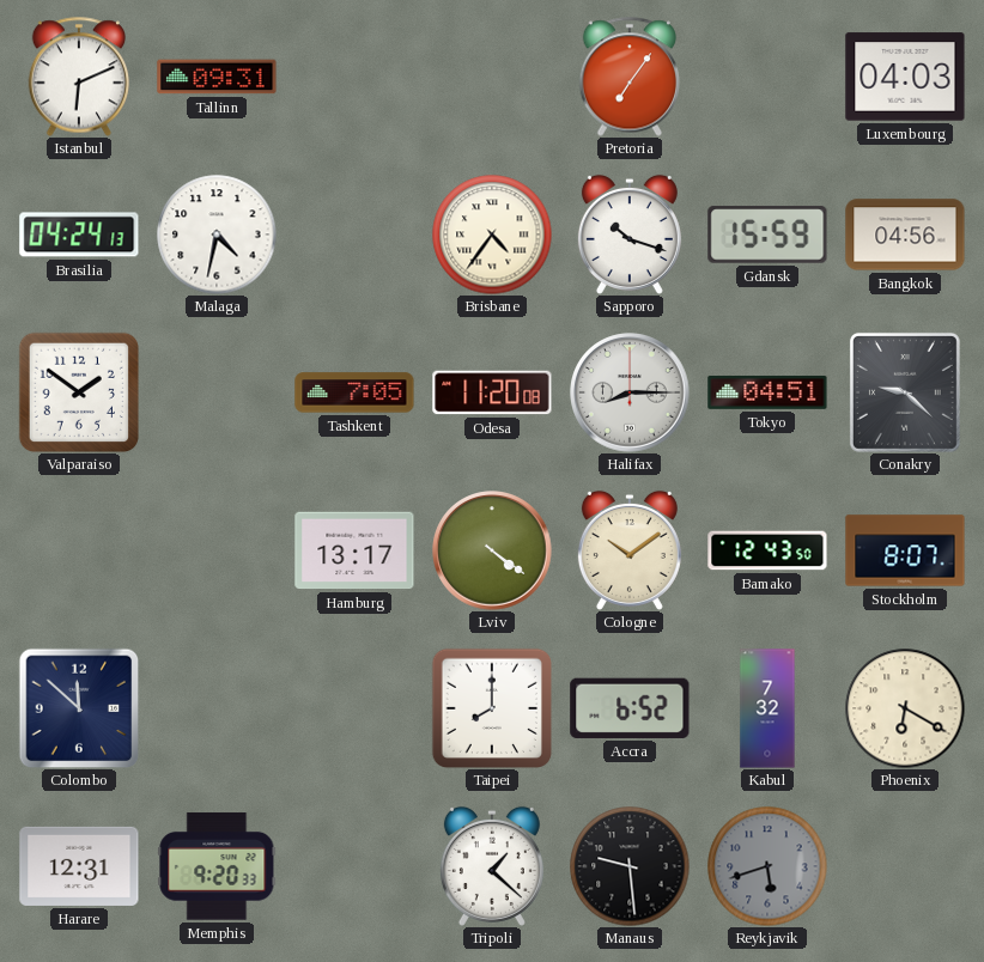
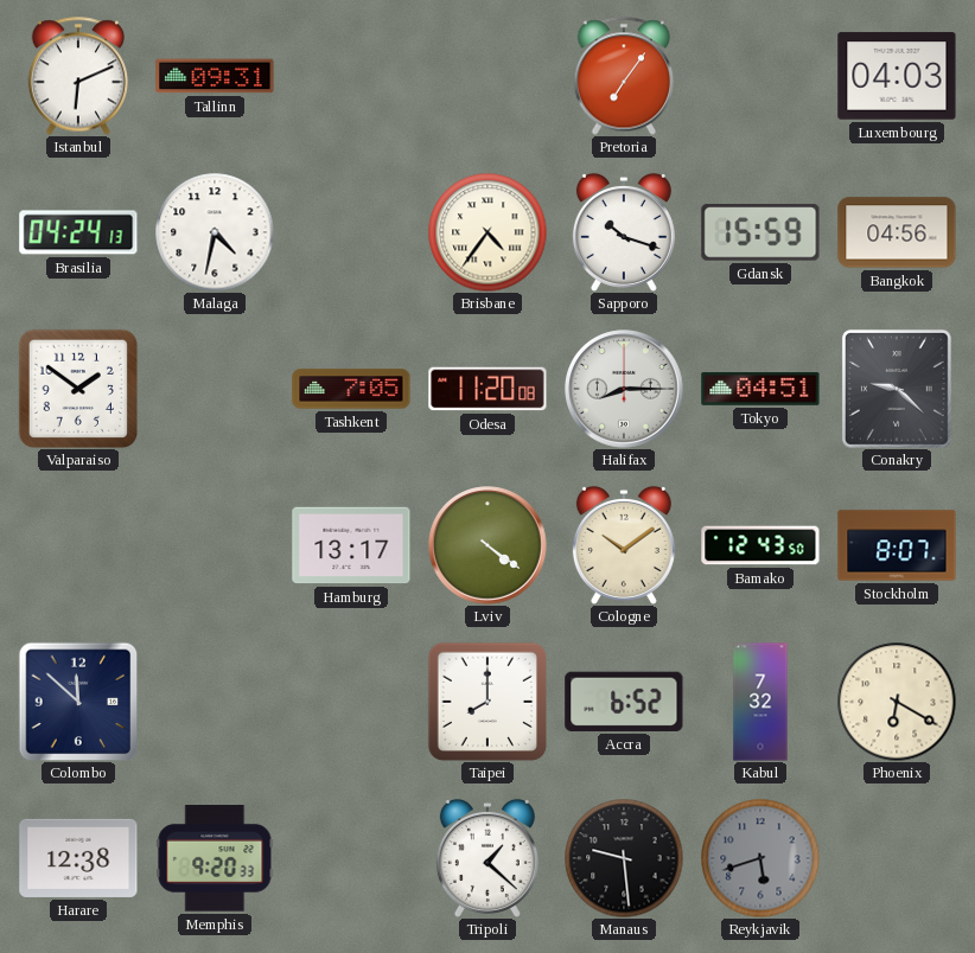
Harare: 12:31 -> 12:38
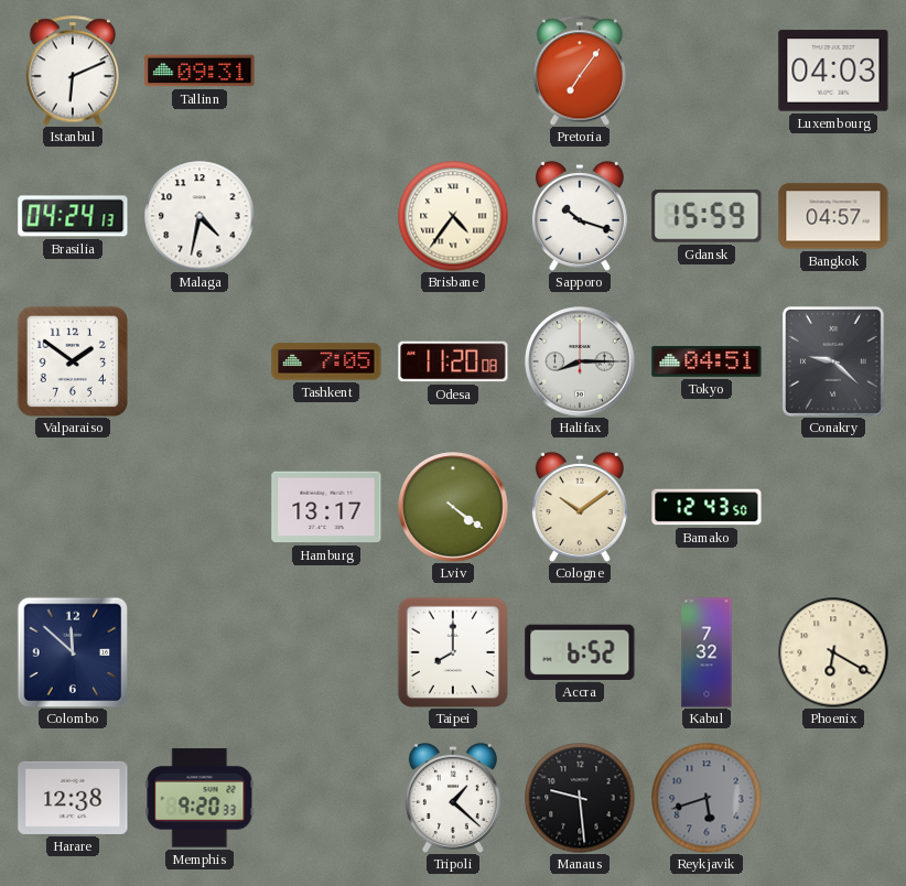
Bangkok: 04:56 -> 04:57
Stockholm: 8:07 -> none
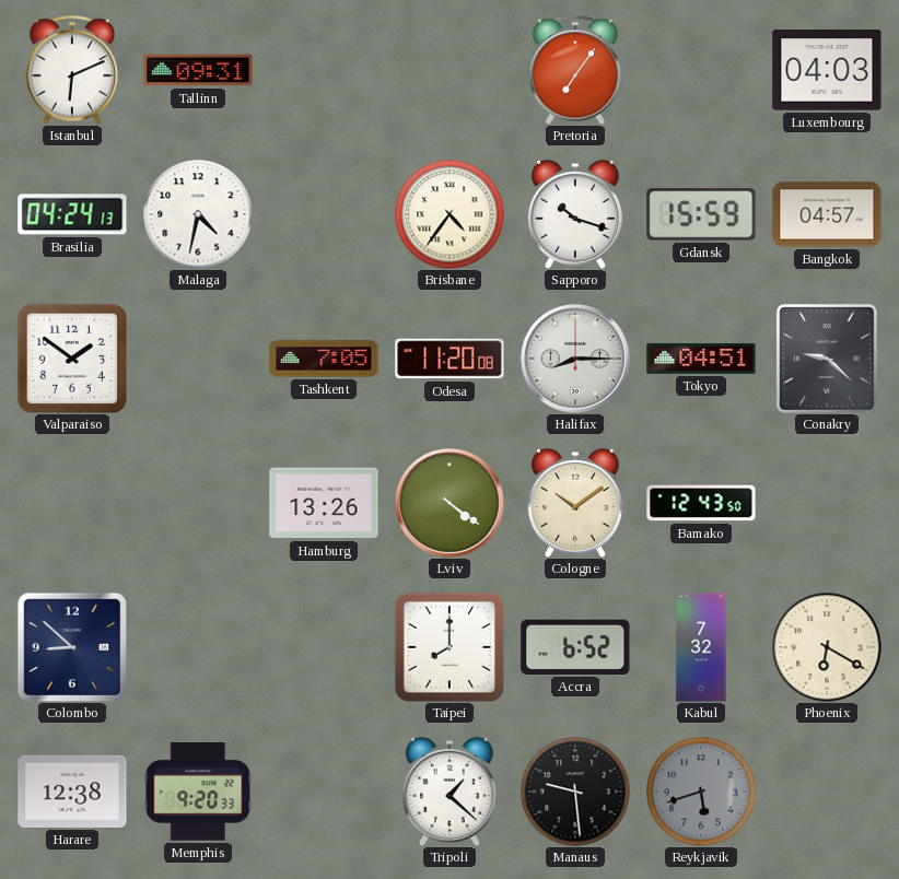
Hamburg: 13:17 -> 13:26
Colombo: 11:52 -> 8:52
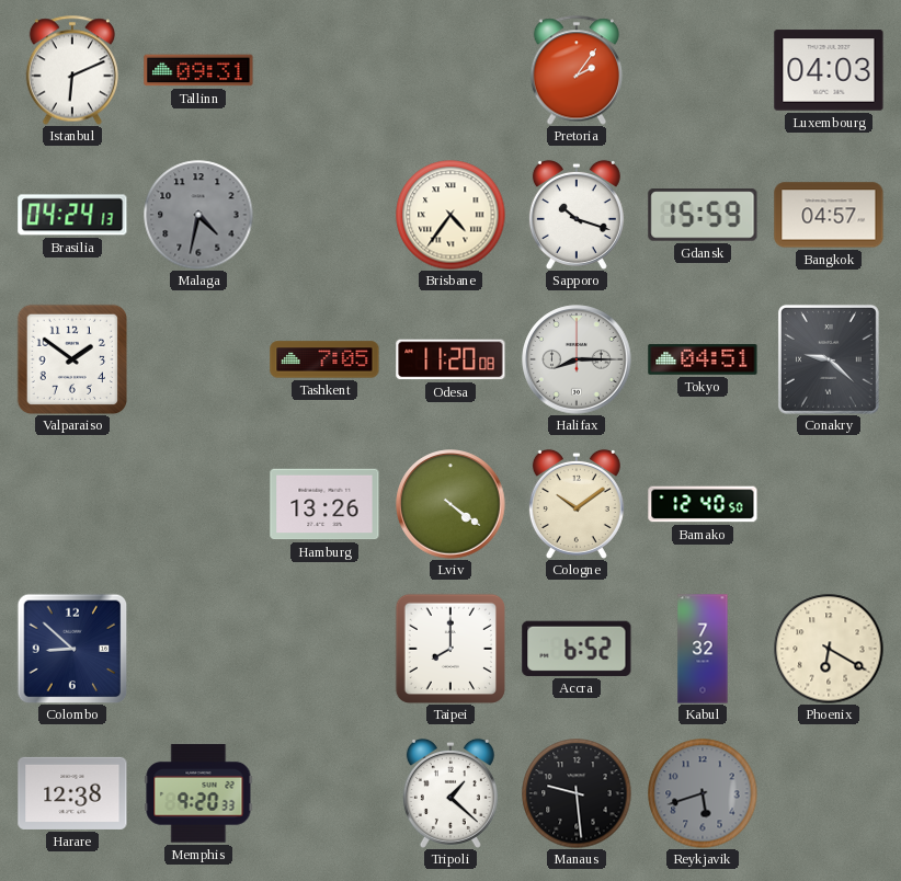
Pretoria: 7:06 -> 2:06
Malaga dial: white -> grey
Bamako: 12:43 -> 12:40
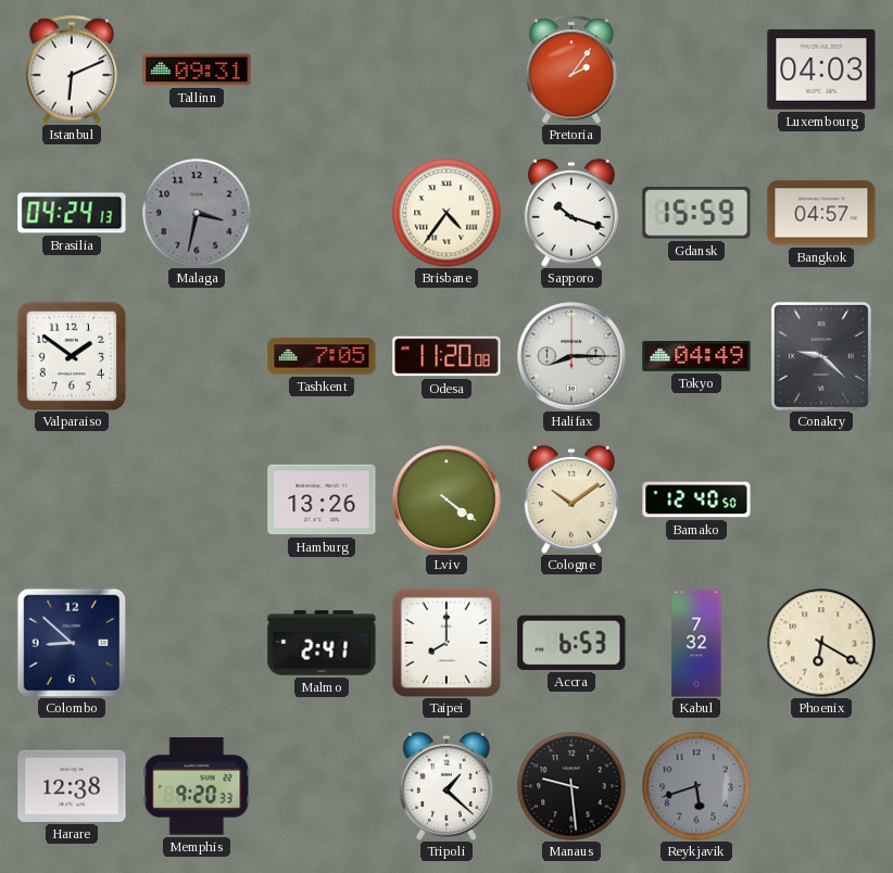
Malaga: 4:32 -> 3:32
Tokyo: 04:51 -> 04:49
Malmo: none -> 2:41
Accra: 6:52 -> 6:53
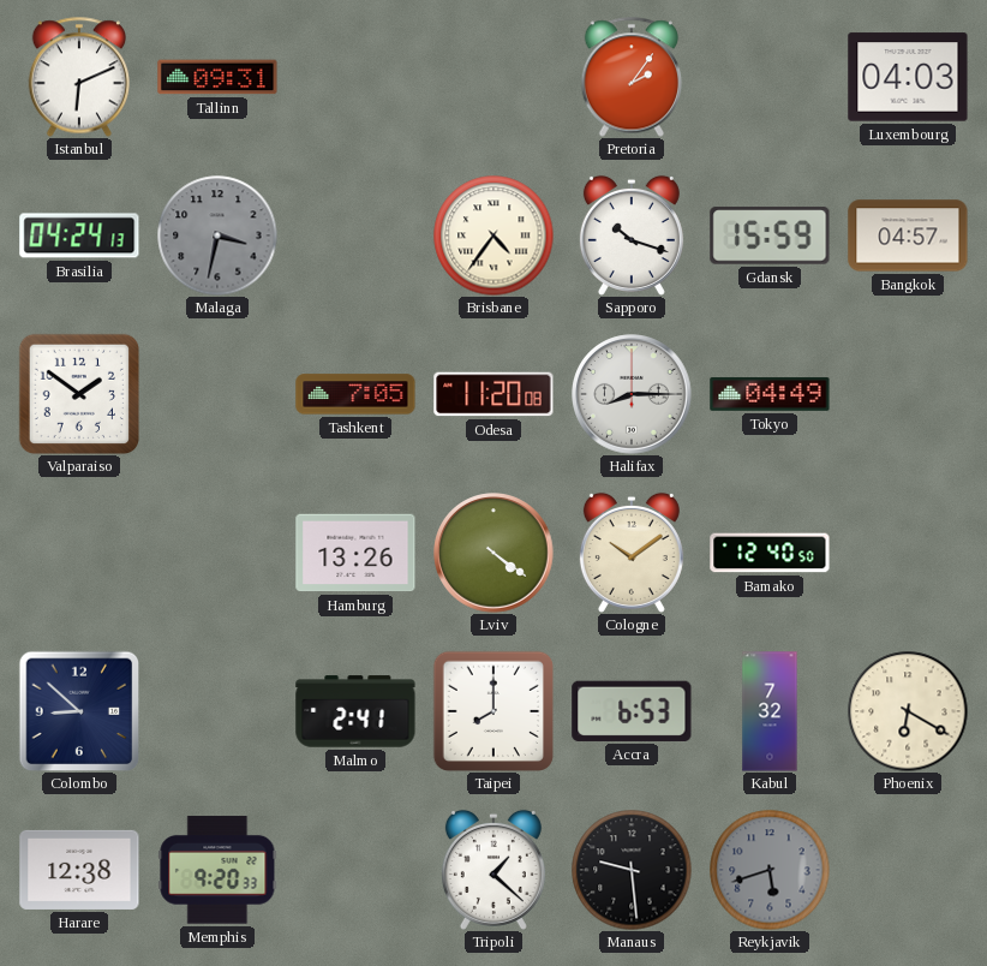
Conakry: 9:22 -> none
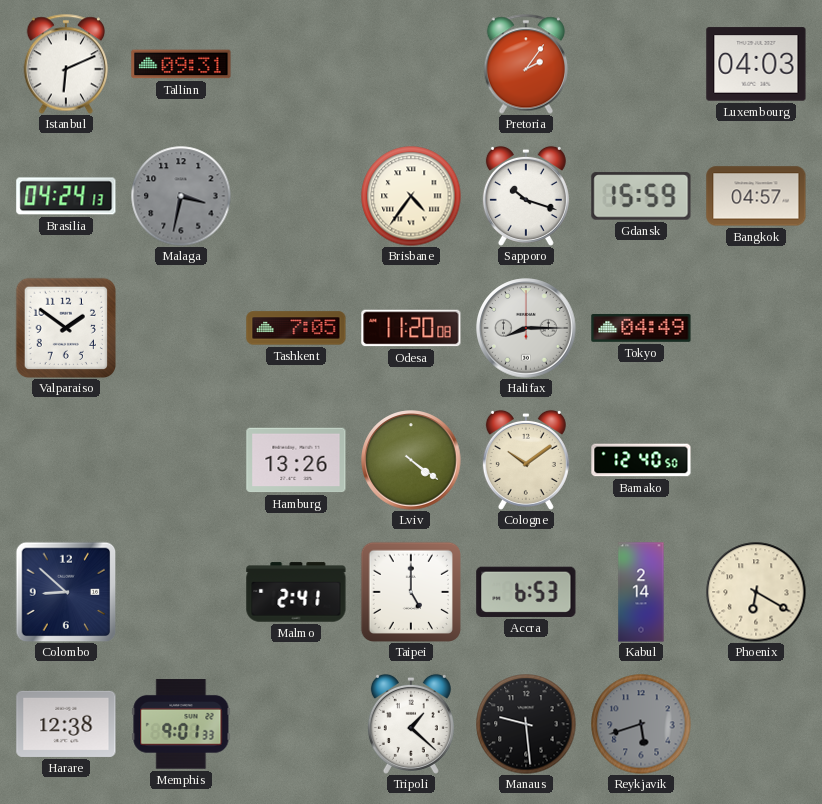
Taipei: 8:00 -> 5:00
Kabul: 7:32 -> 2:14
Memphis: 9:20 -> 9:01
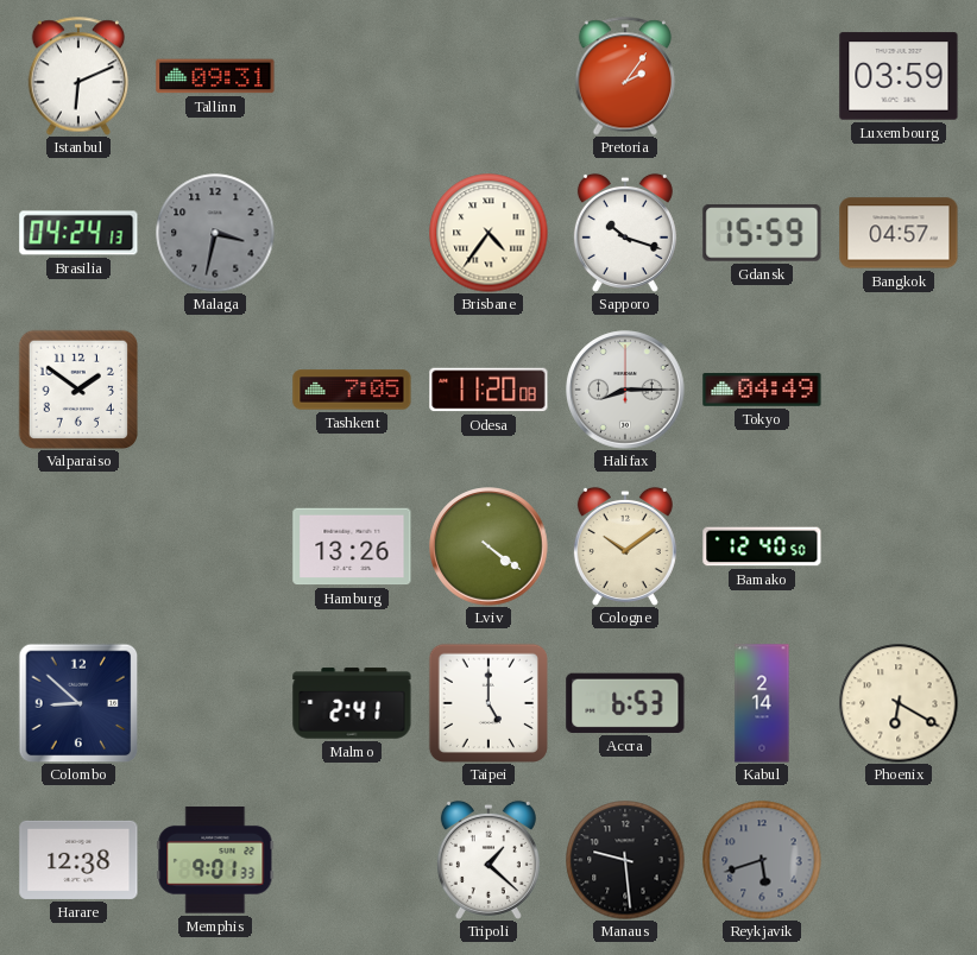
Luxembourg: 04:03 -> 03:59
